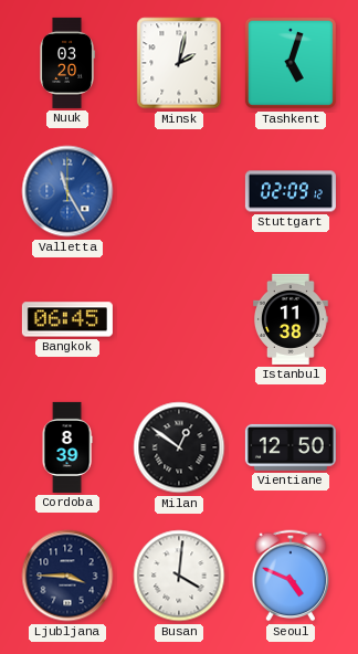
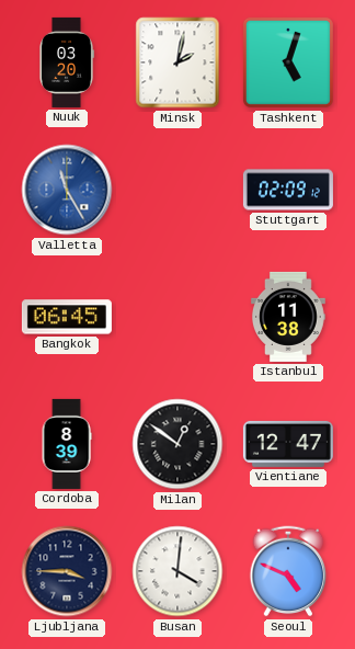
Vientiane: 12:50 -> 12:47
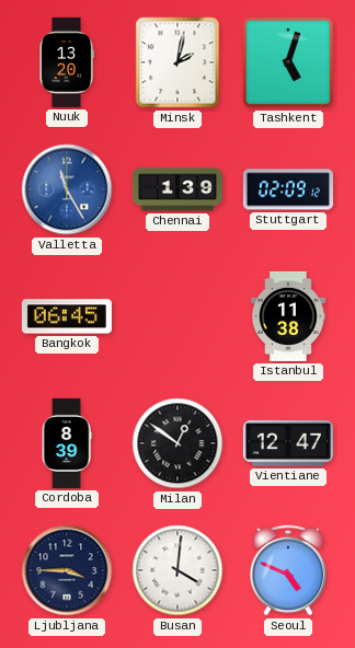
Nuuk: 03:20 -> 13:20
Chennai: none -> 1:39
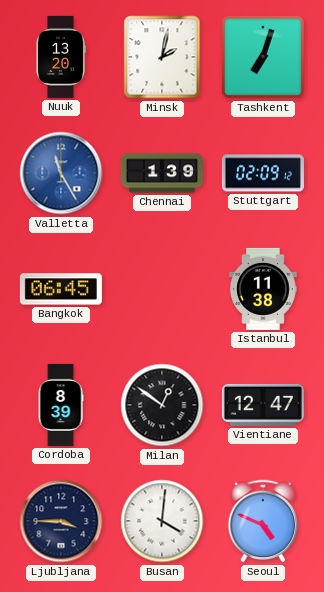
Tashkent: 5:03 -> 7:03
